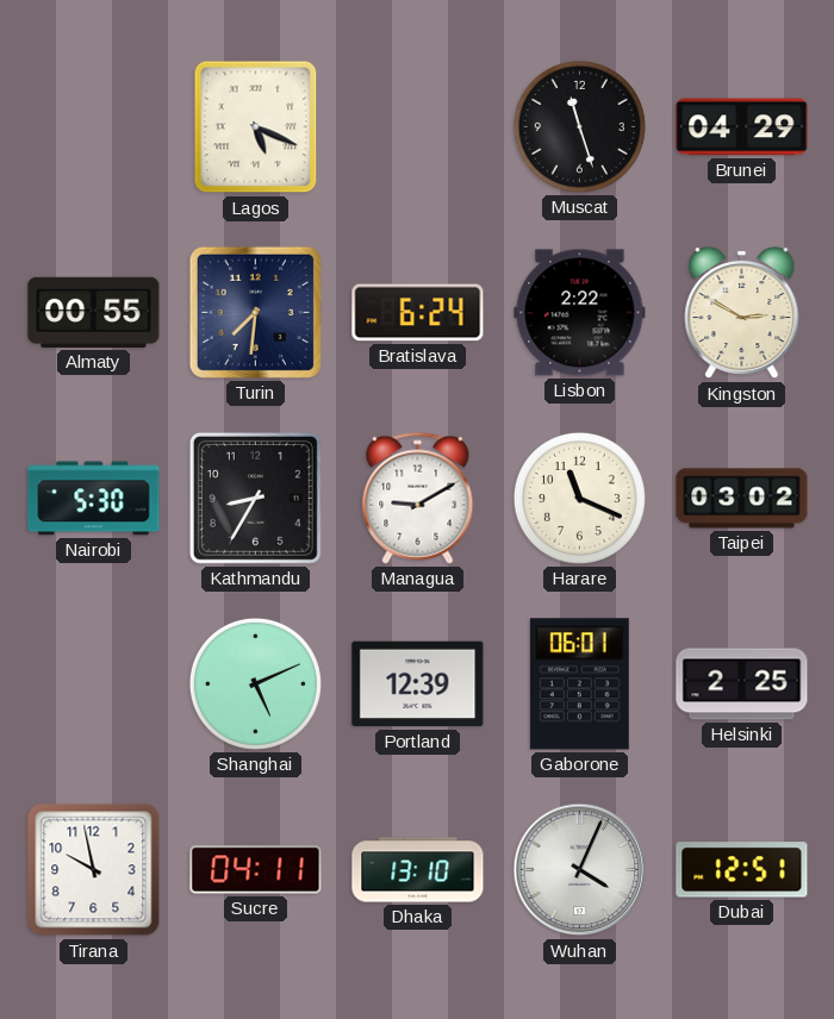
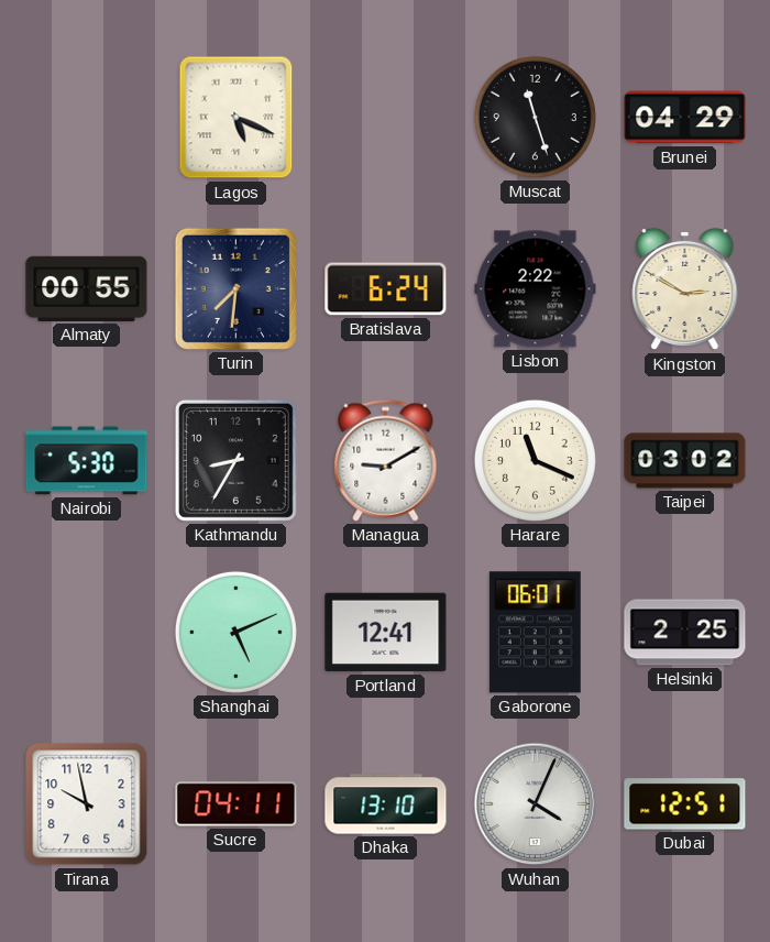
Portland: 12:39 -> 12:41
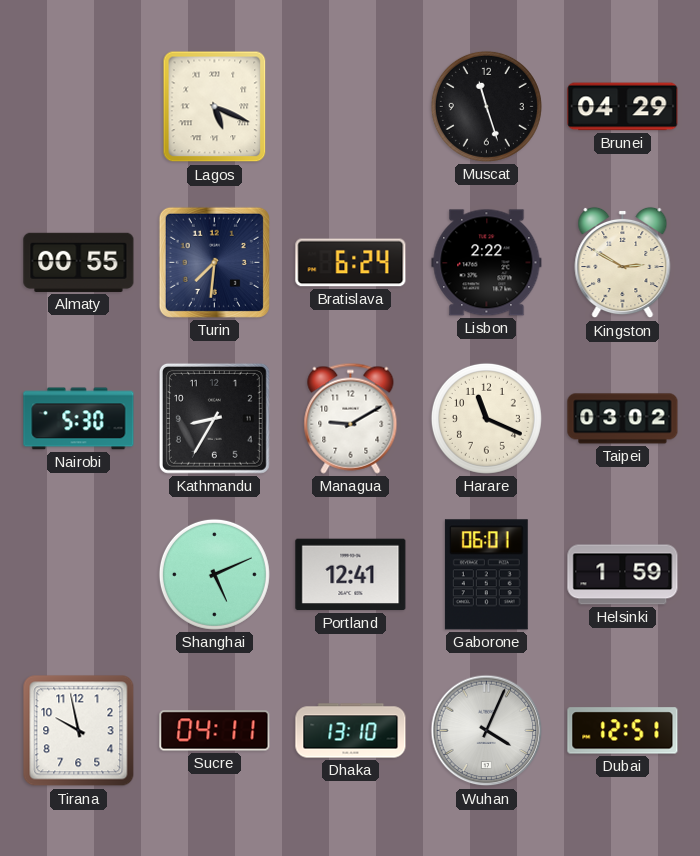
Helsinki: 2:25 -> 1:59
